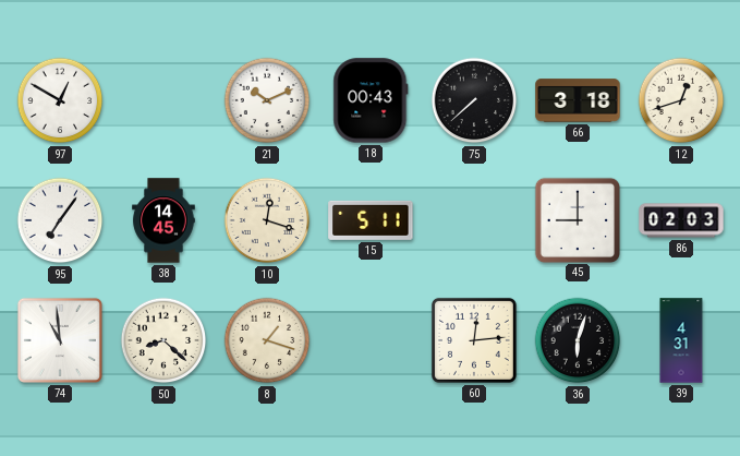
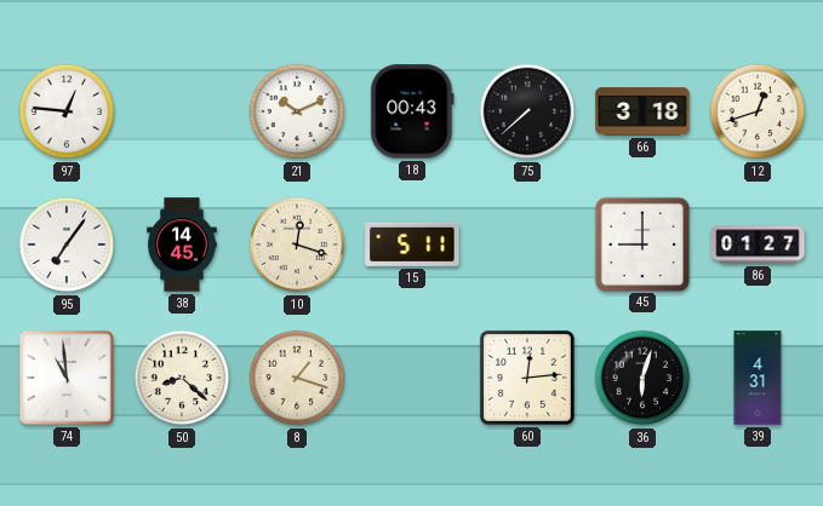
97: 12:50 -> 12:46
86: 02:03 -> 01:27
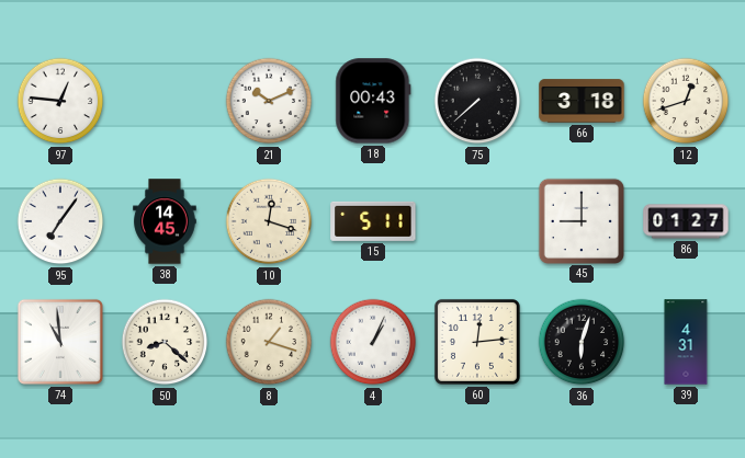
4: none -> 1:04
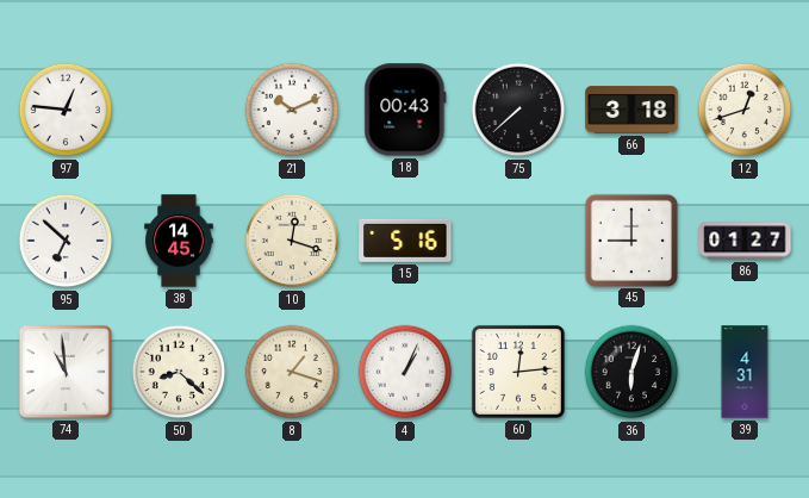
95: 7:06 -> 6:52
15: 5:11 -> 5:16
